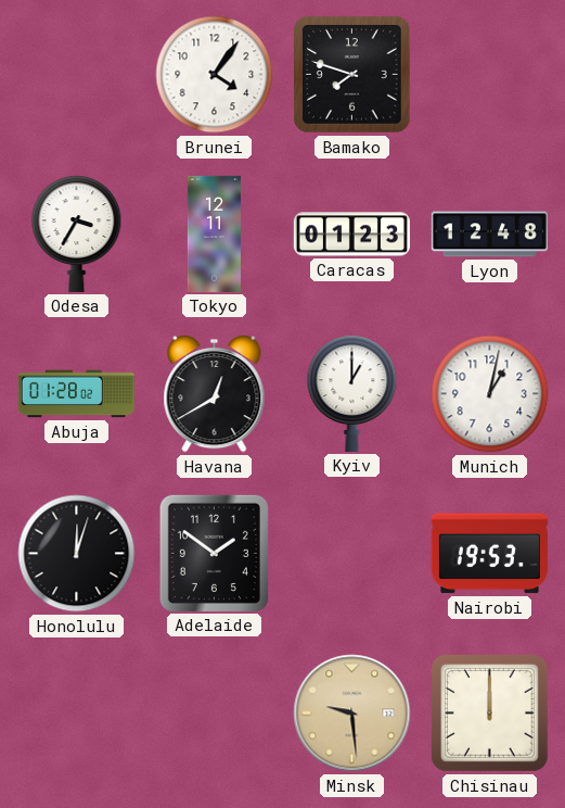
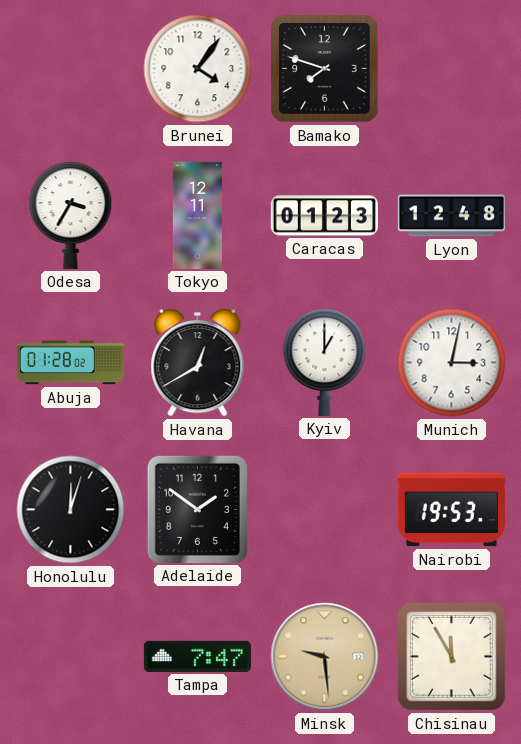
Munich: 1:02 -> 3:02
Tampa: none -> 7:47
Chisinau: 12:00 -> 11:55
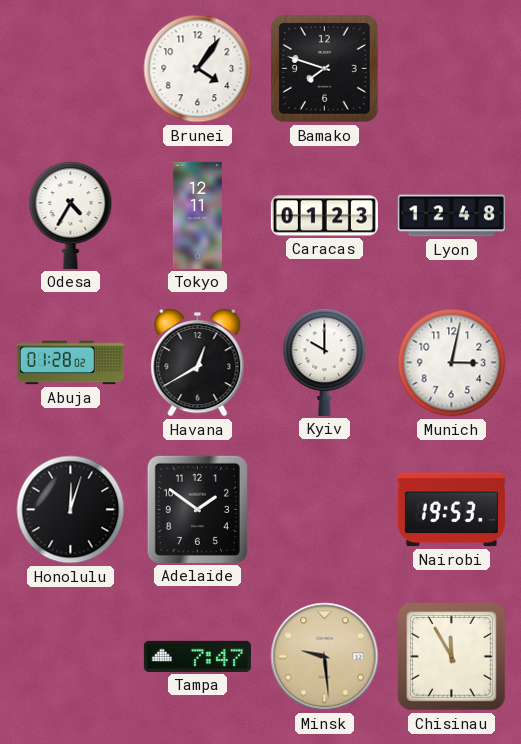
Odesa: 3:35 -> 4:35
Kyiv: 1:00 -> 10:00
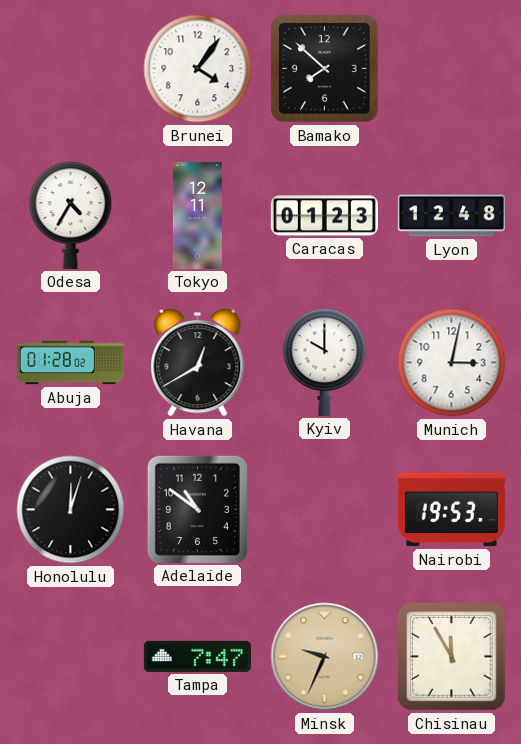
Bamako: 7:48 -> 7:52
Adelaide: 1:51 -> 10:51
Minsk: 9:29 -> 9:34
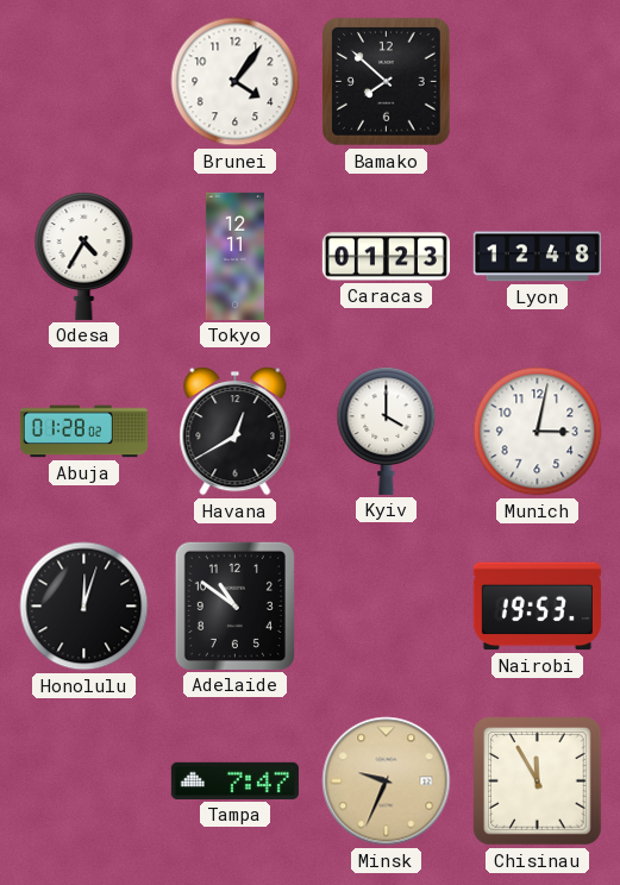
Kyiv: 10:00 -> 4:00
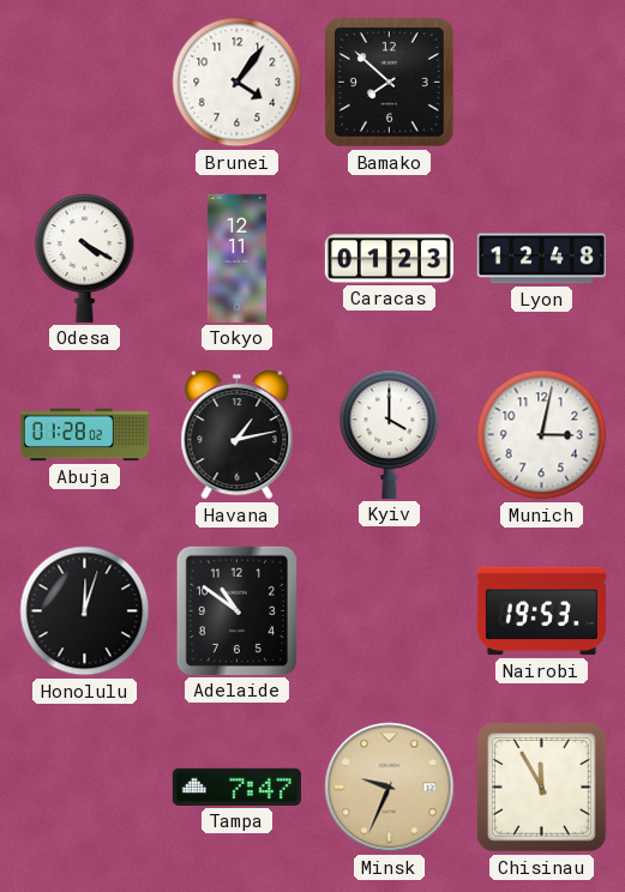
Odesa: 4:35 -> 4:20
Havana: 12:40 -> 1:13
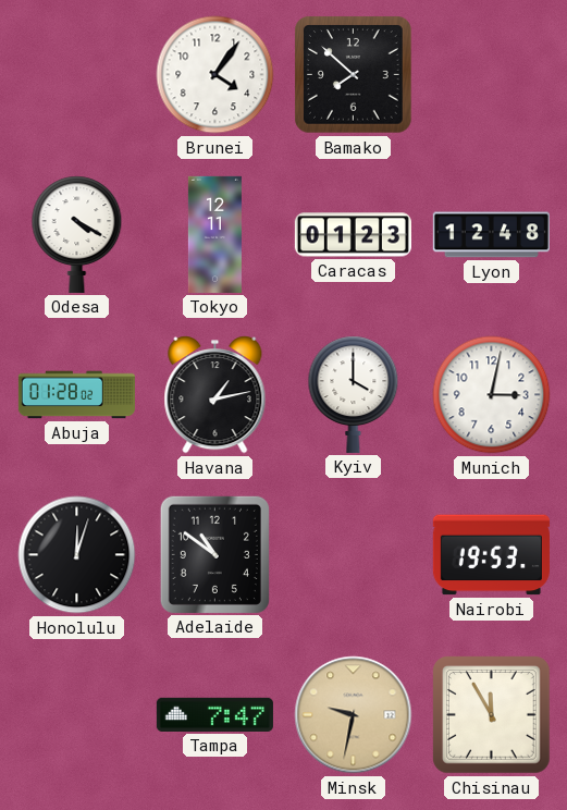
Minsk: 9:34 -> 9:32
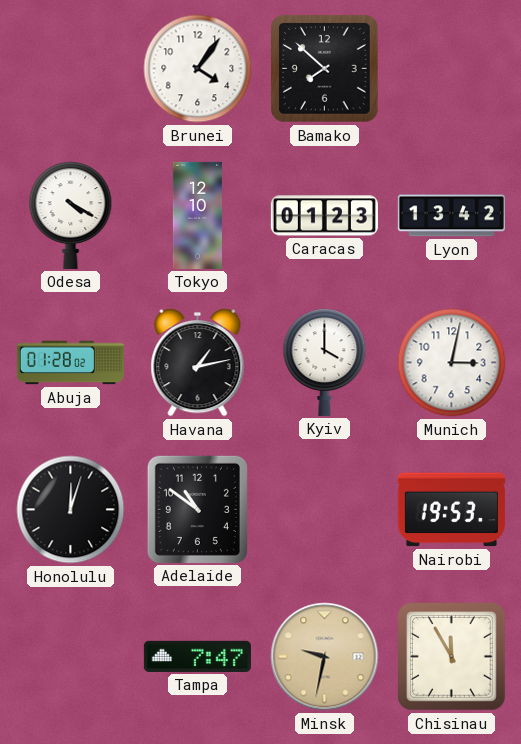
Tokyo: 12:11 -> 12:10
Lyon: 12:48 -> 13:42
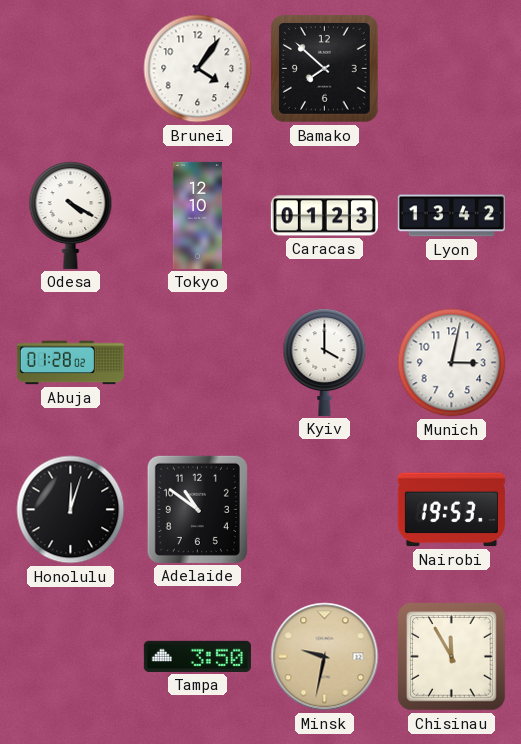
Havana: 1:13 -> none
Tampa: 7:47 -> 3:50
